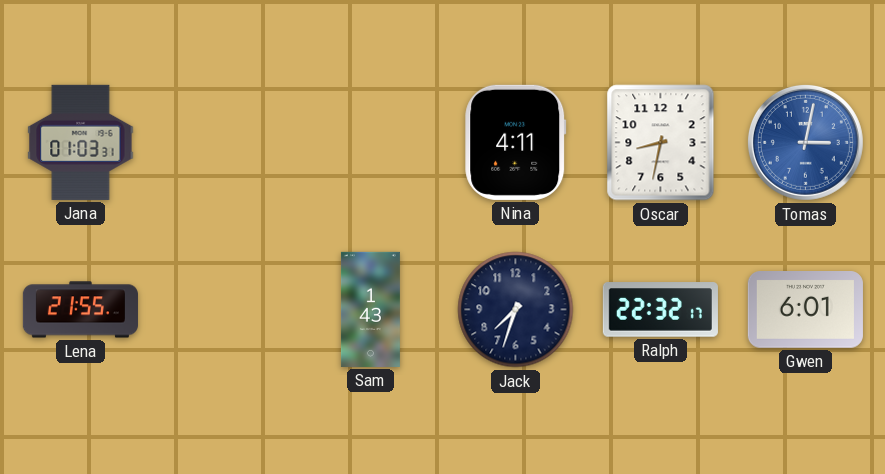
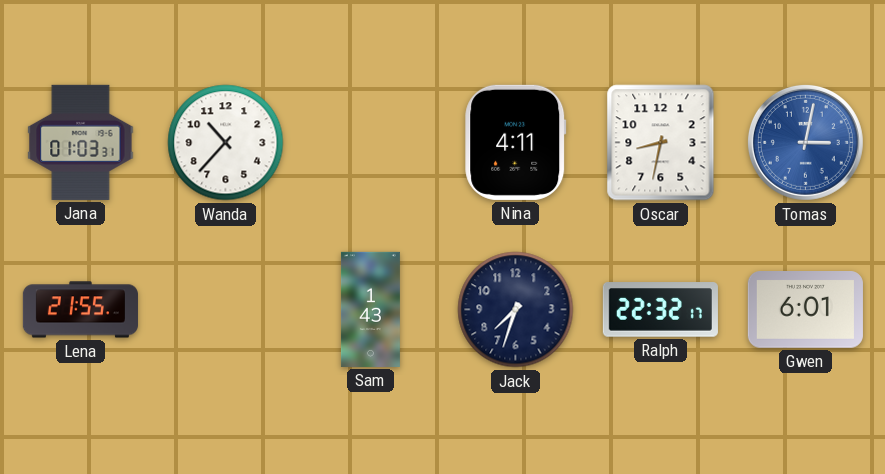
Wanda: none -> 10:37
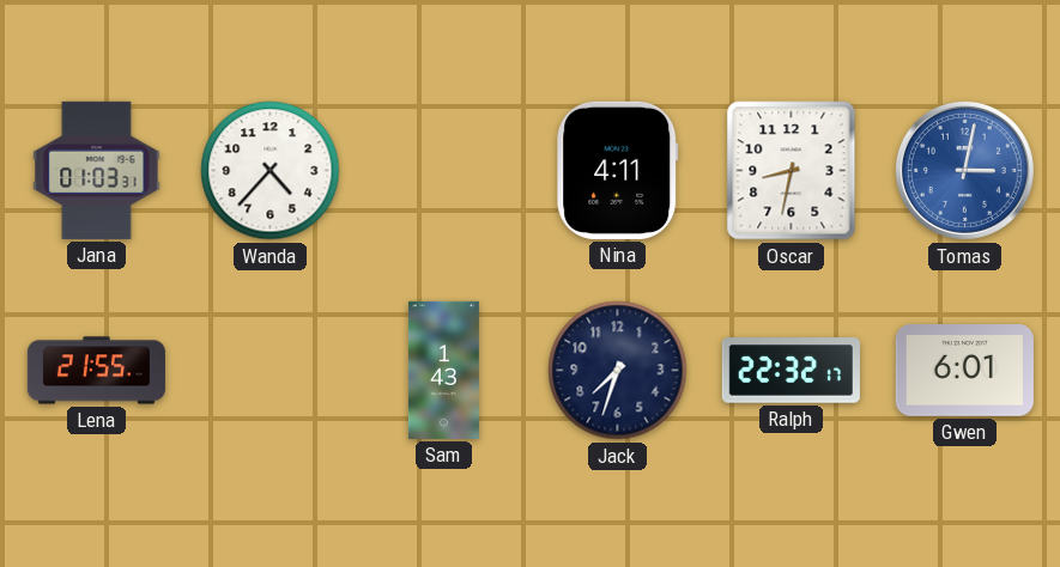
Wanda: 10:37 -> 4:37
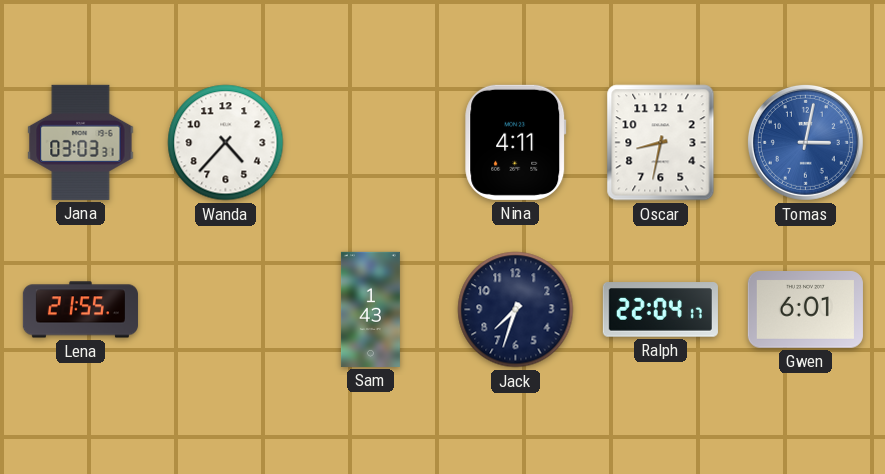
Jana: 01:03 -> 03:03
Ralph: 22:32 -> 22:04
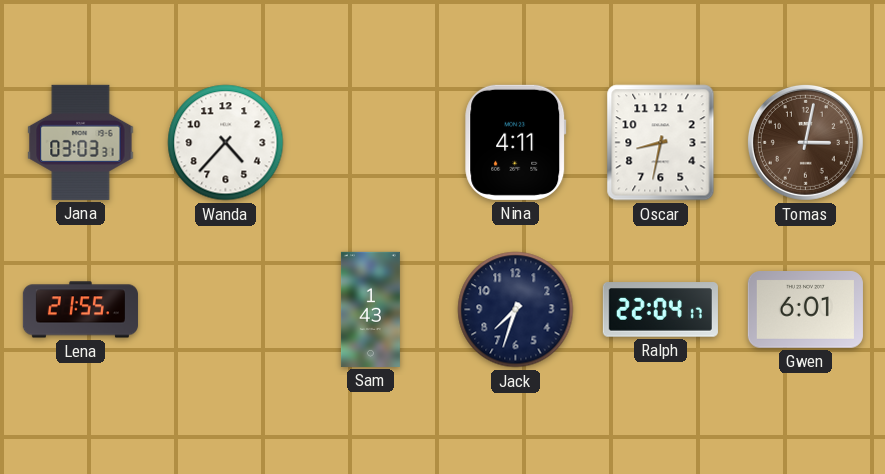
Tomas dial: blue -> brown
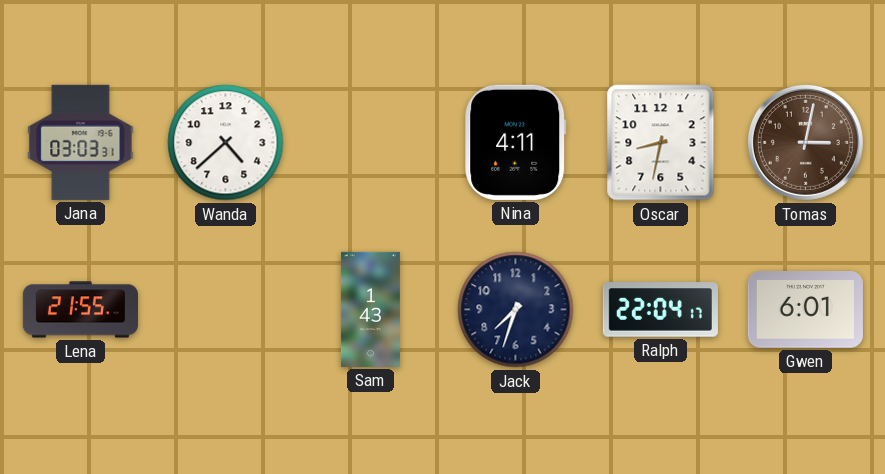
Wanda: 4:37 -> 4:38
